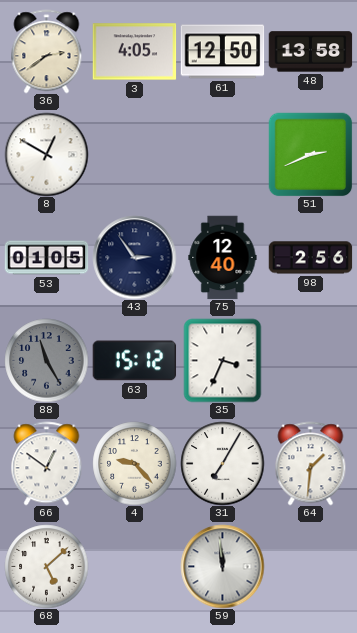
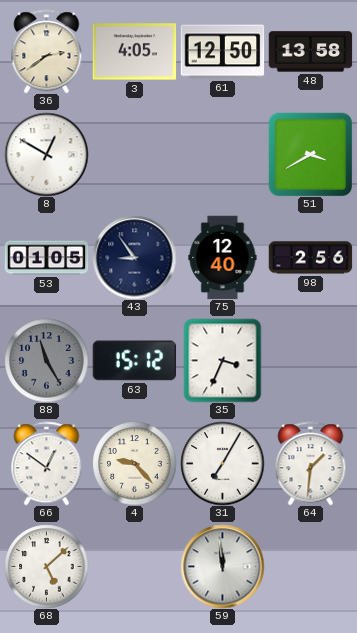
51: 2:41 -> 3:40
43: 2:54 -> 8:54
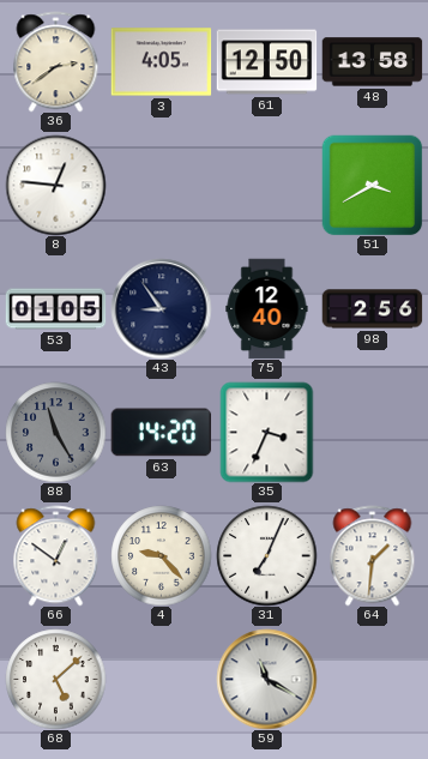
8: 12:50 -> 12:46
63: 15:12 -> 14:20
31: 7:05 -> 7:04
59: 11:59 -> 11:20
